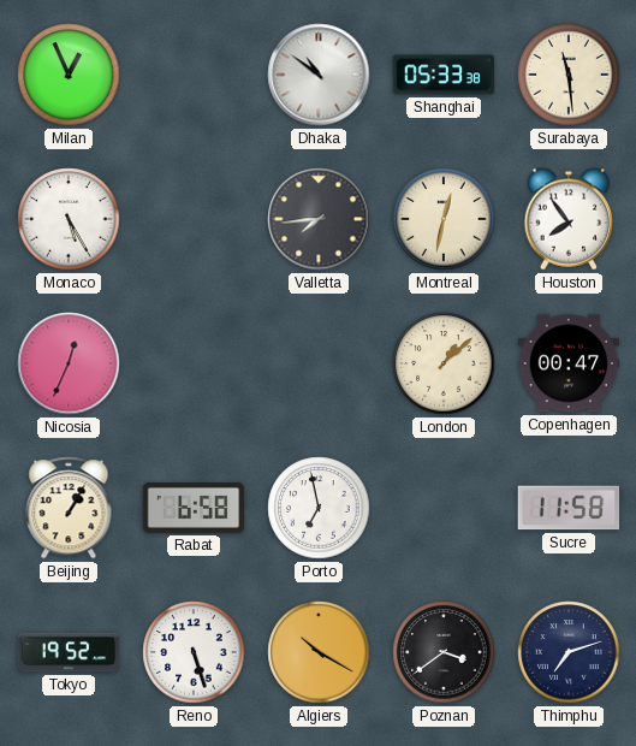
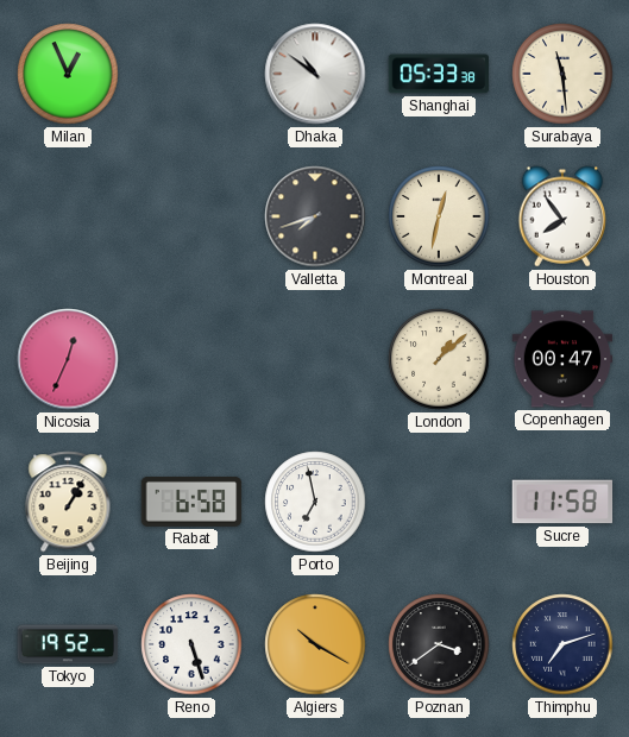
Monaco: 5:25 -> none
Valletta: 7:44 -> 7:42
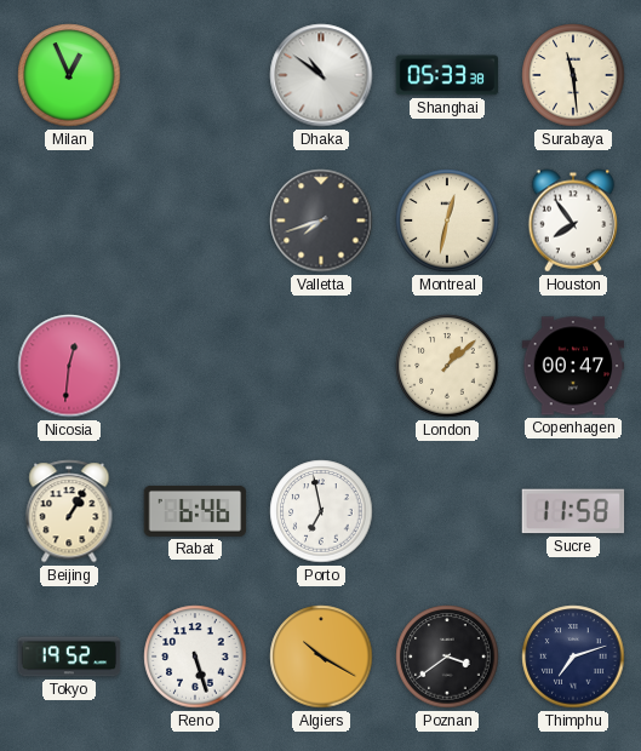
Nicosia: 12:34 -> 12:31
Rabat: 6:58 -> 6:46
